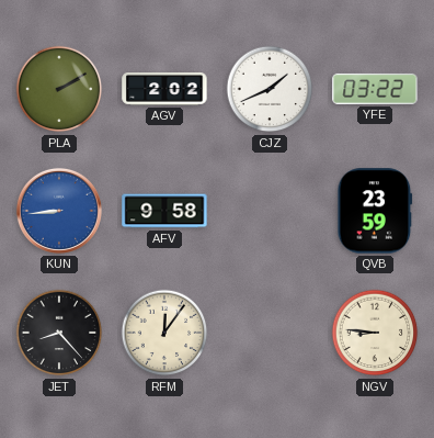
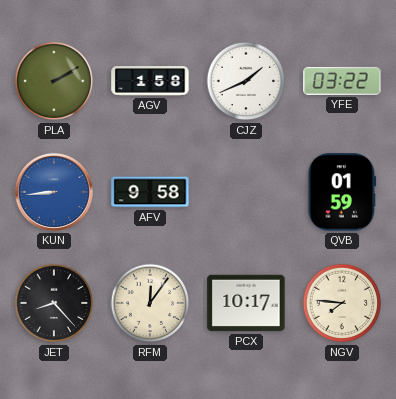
AGV: 2:02 -> 1:58
QVB: 23:59 -> 01:59
PCX: none -> 10:17
NGV: 8:46 -> 7:46
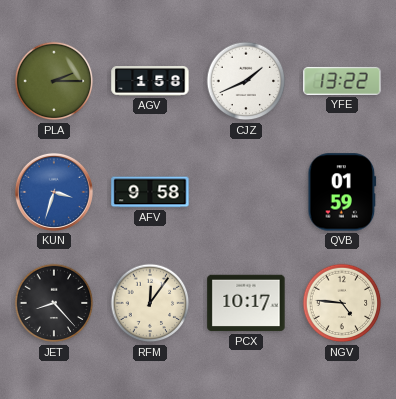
PLA: 2:10 -> 2:15
YFE: 03:22 -> 13:22
KUN: 8:44 -> 3:33
NGV: 7:46 -> 4:46
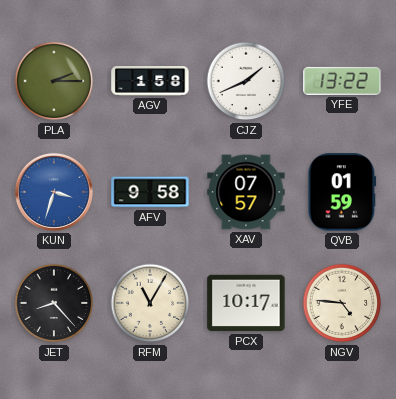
XAV: none -> 07:57
RFM: 12:06 -> 11:05
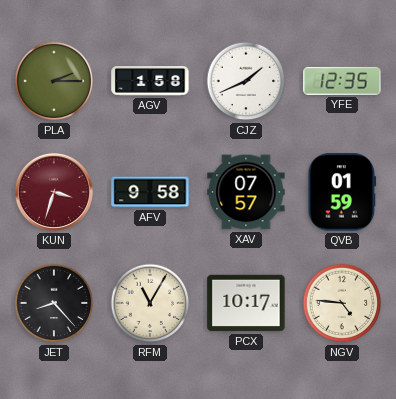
YFE: 13:22 -> 12:35
KUN dial: blue -> burgundy
